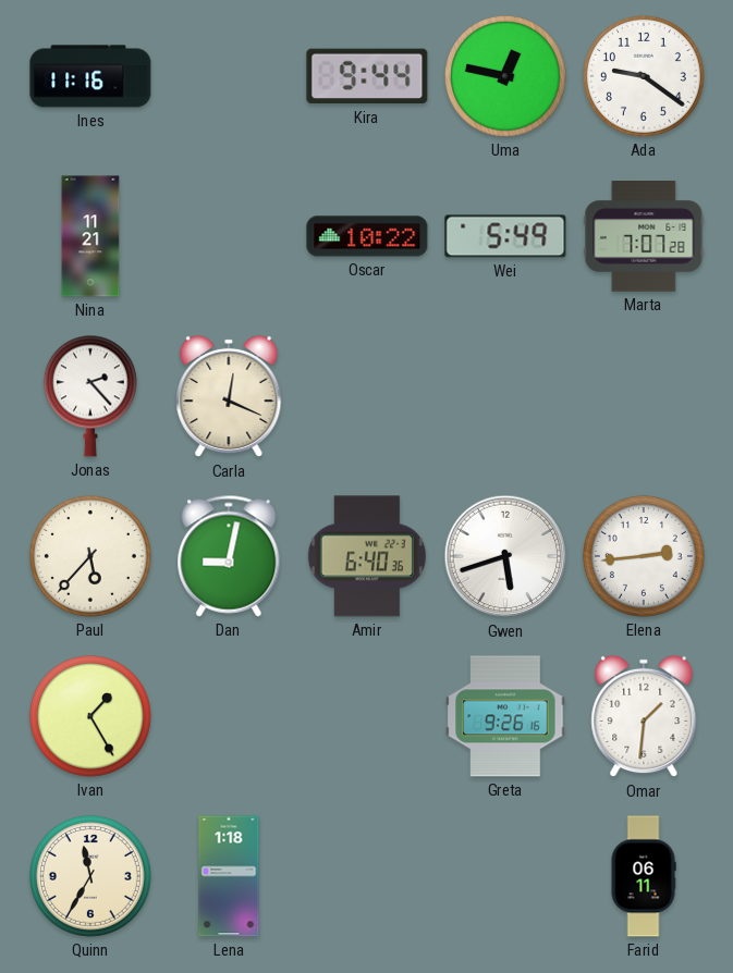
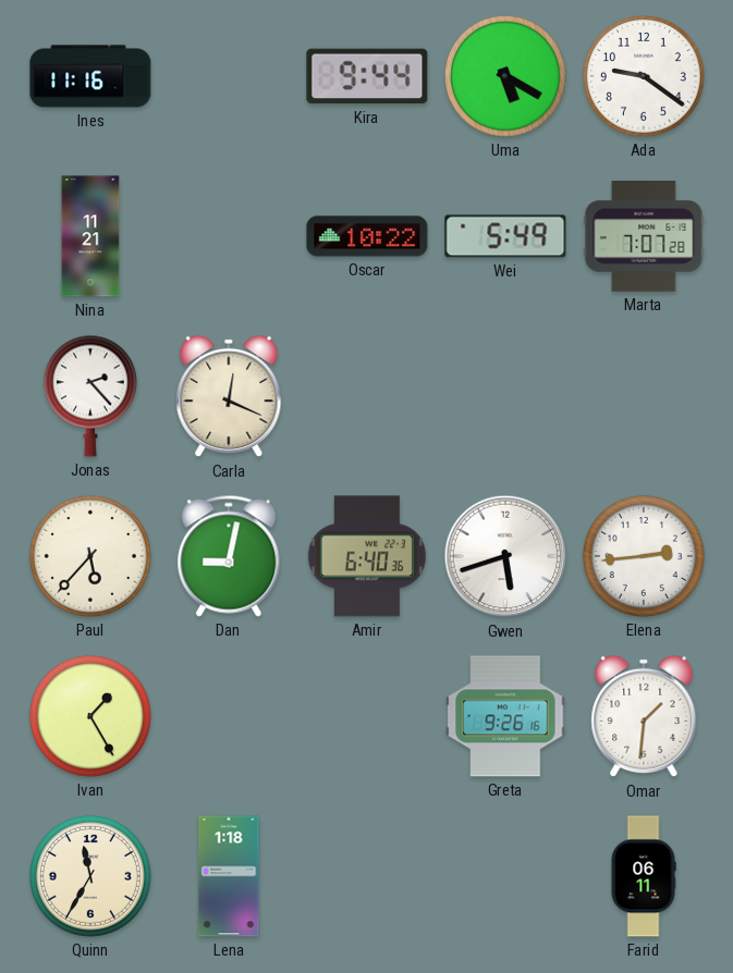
Uma: 12:47 -> 5:20
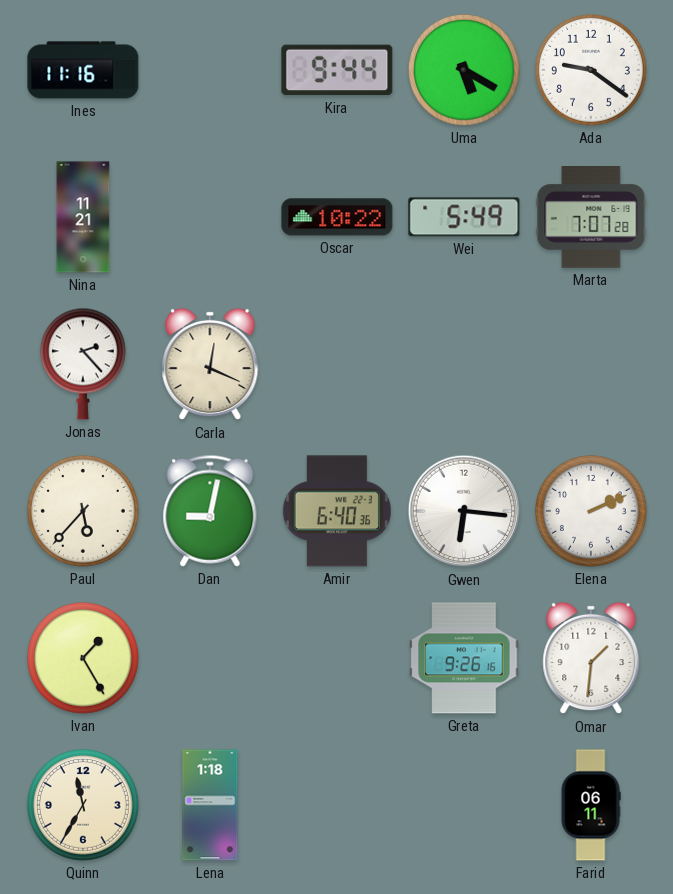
Gwen: 5:42 -> 6:16
Elena: 2:44 -> 2:11
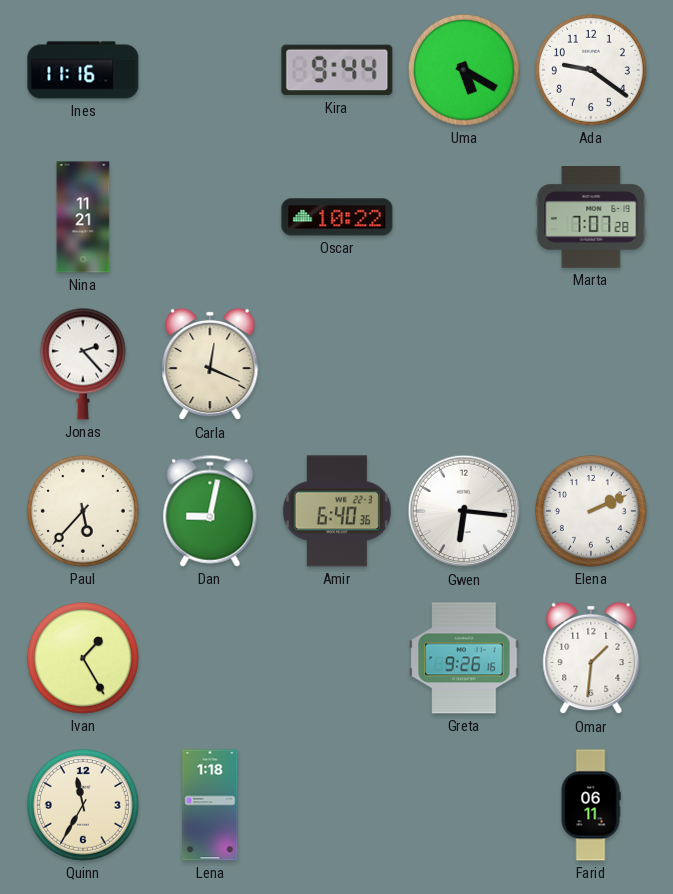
Wei: 5:49 -> none
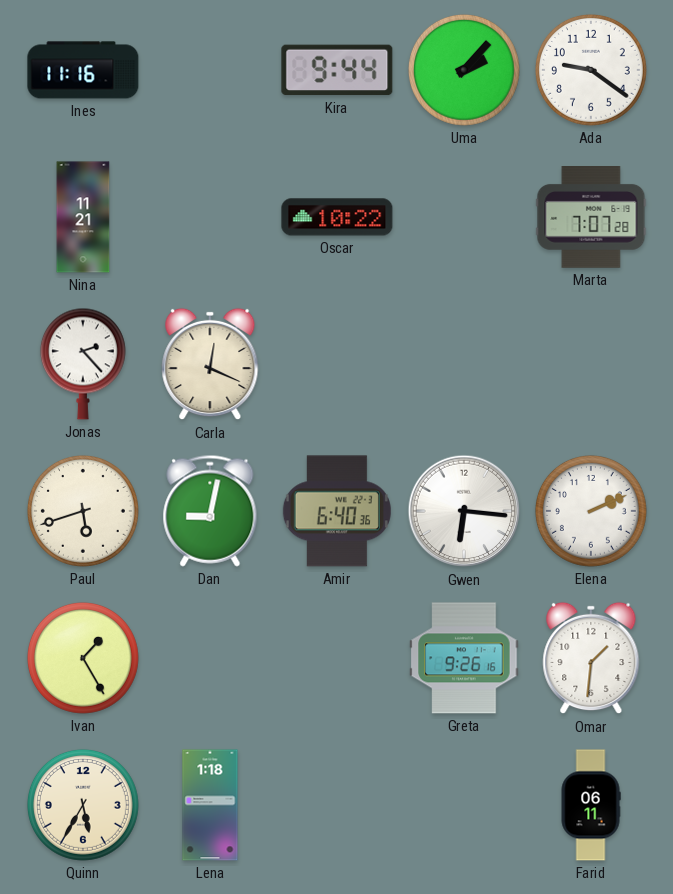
Uma: 5:20 -> 2:07
Paul: 5:37 -> 5:42
Quinn: 11:35 -> 5:35
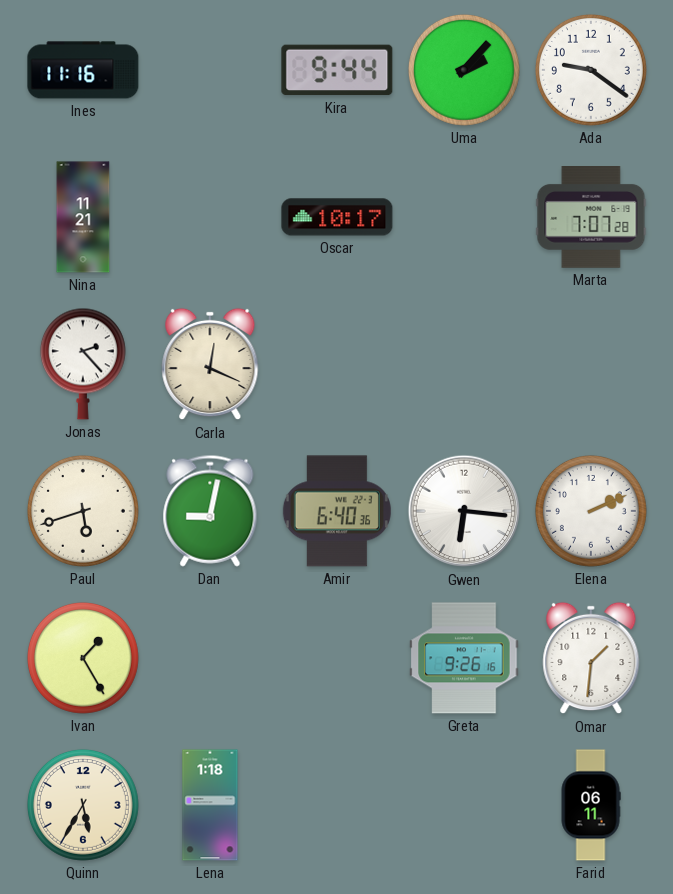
Oscar: 10:22 -> 10:17
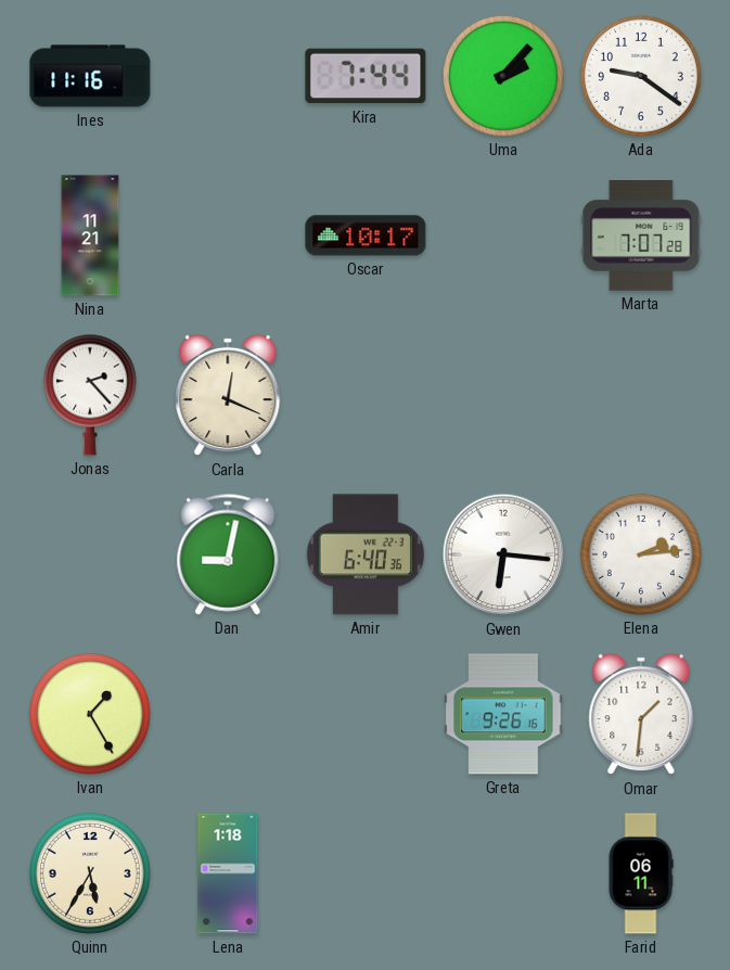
Kira: 9:44 -> 7:44
Paul: 5:42 -> none
Elena: 2:11 -> 2:14
